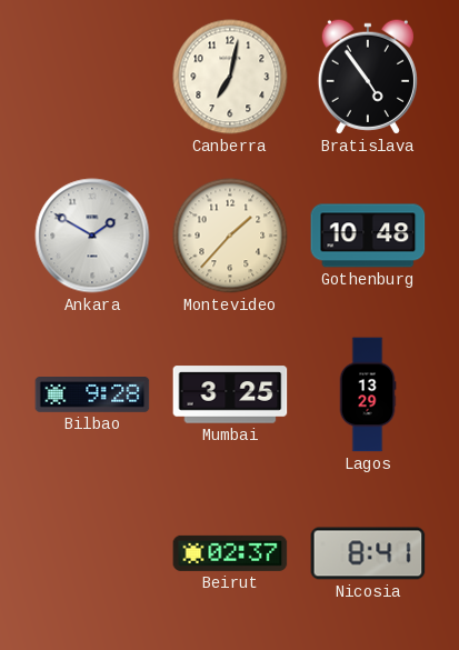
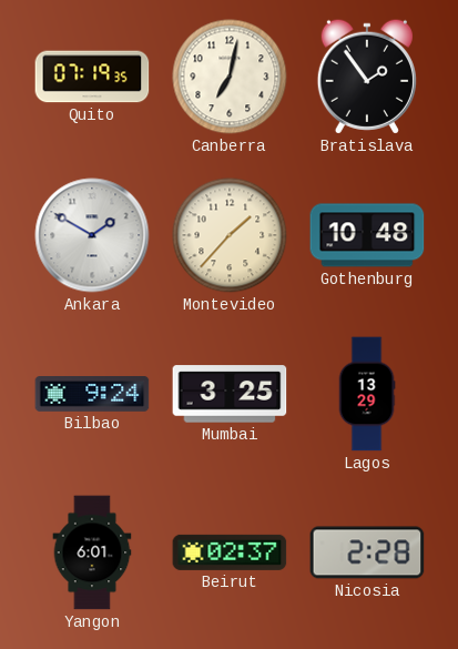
Quito: none -> 07:19
Bratislava: 4:54 -> 1:54
Bilbao: 9:28 -> 9:24
Yangon: none -> 6:01
Nicosia: 8:41 -> 2:28
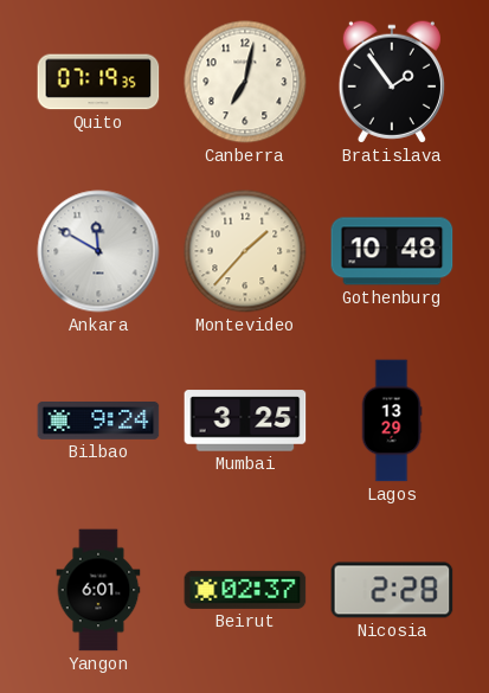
Ankara: 1:50 -> 11:50
